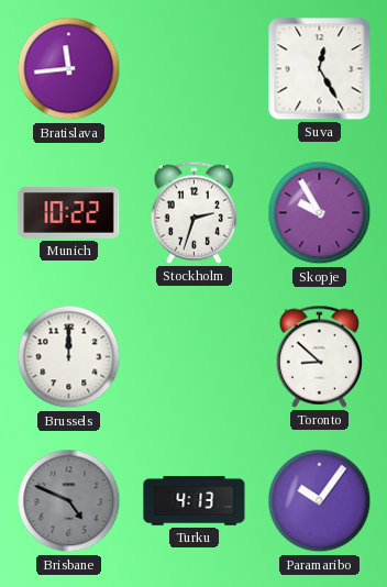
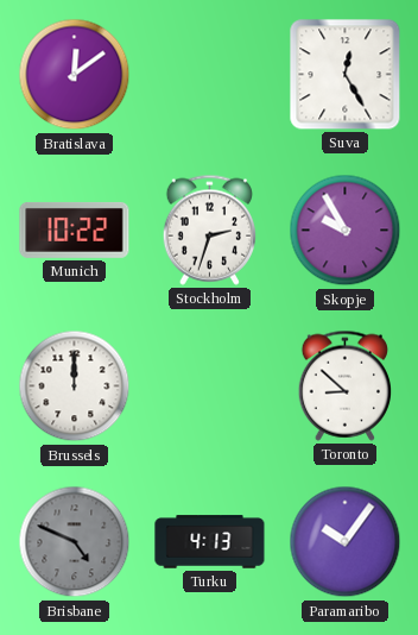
Bratislava: 11:44 -> 12:09
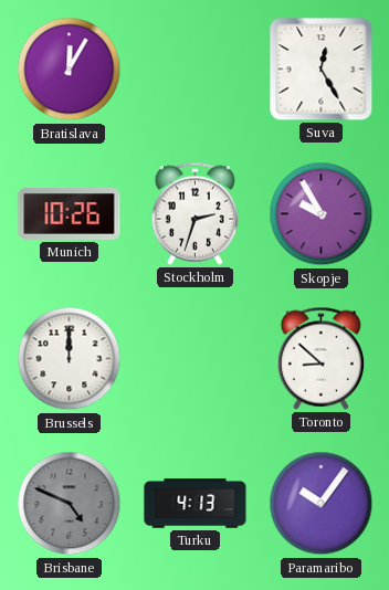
Bratislava: 12:09 -> 12:05
Munich: 10:22 -> 10:26
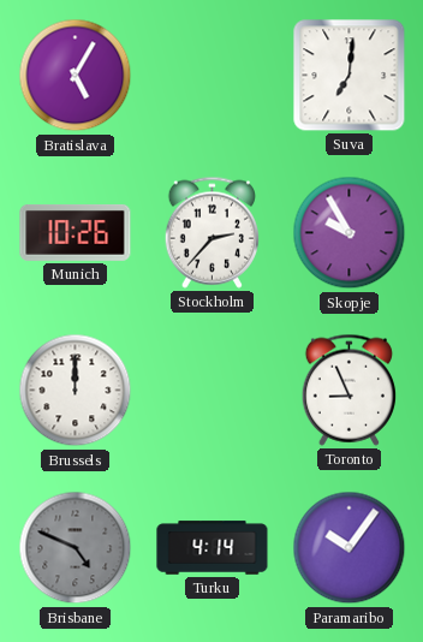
Bratislava: 12:05 -> 5:05
Suva: 12:25 -> 7:01
Stockholm: 2:33 -> 2:37
Toronto: 8:52 -> 8:56
Turku: 4:13 -> 4:14
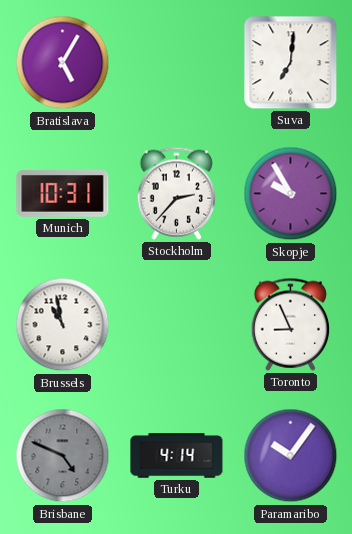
Munich: 10:26 -> 10:31
Brussels: 12:00 -> 10:58
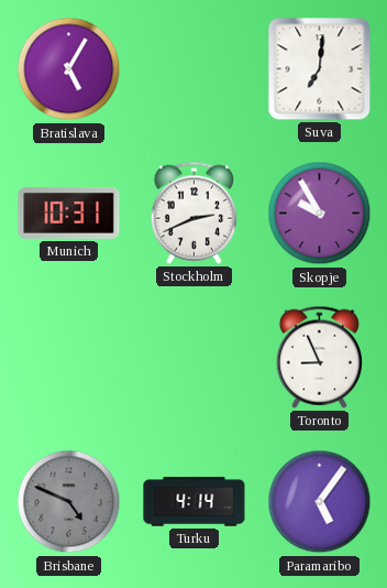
Stockholm: 2:37 -> 2:41
Brussels: 10:58 -> none
Paramaribo: 10:06 -> 5:06
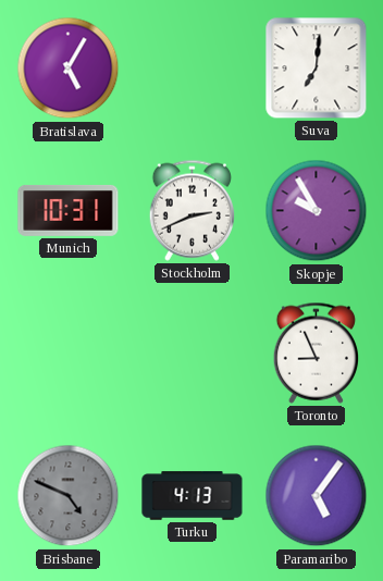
Turku: 4:14 -> 4:13
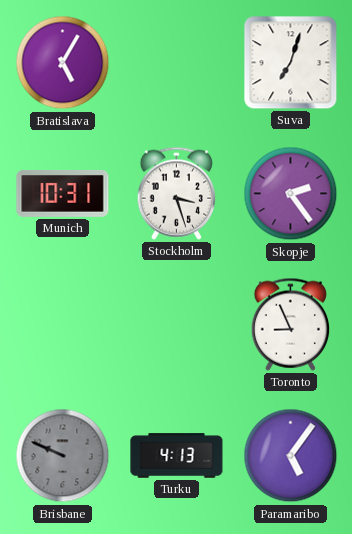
Suva: 7:01 -> 7:03
Stockholm: 2:41 -> 3:27
Skopje: 9:55 -> 2:24
Brisbane: 4:49 -> 9:49
